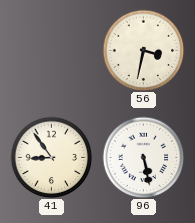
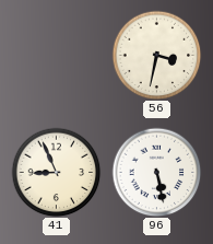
41: 8:54 -> 8:56
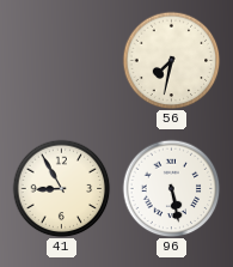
56: 3:32 -> 7:32
41: 8:56 -> 8:55
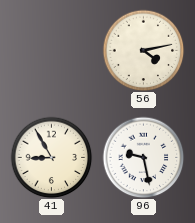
56: 7:32 -> 4:13
96: 5:28 -> 9:28
